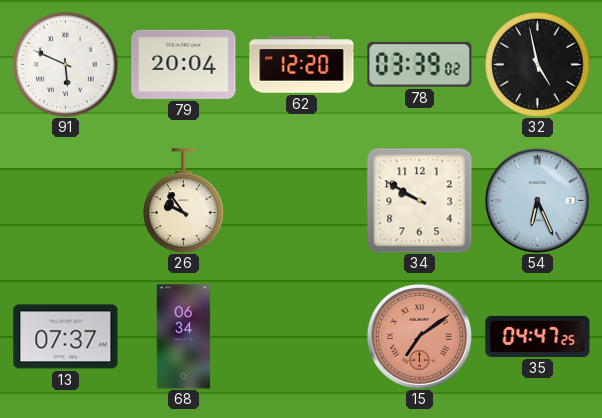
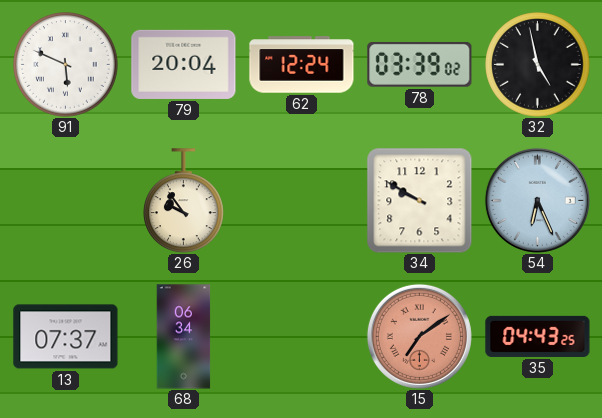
62: 12:20 -> 12:24
35: 04:47 -> 04:43
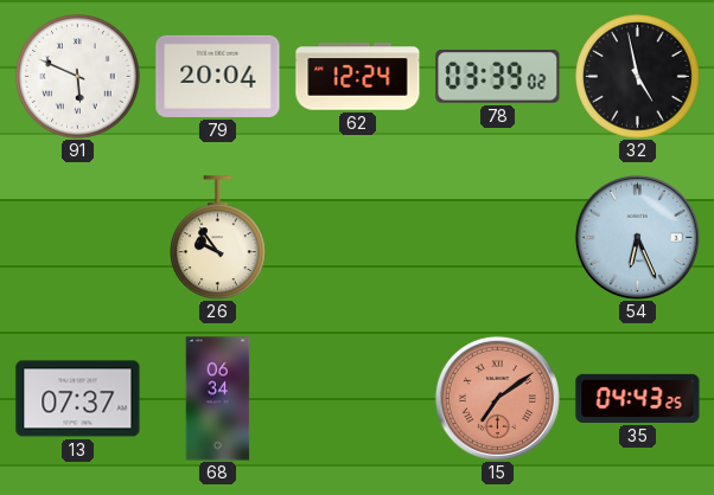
34: 9:50 -> none
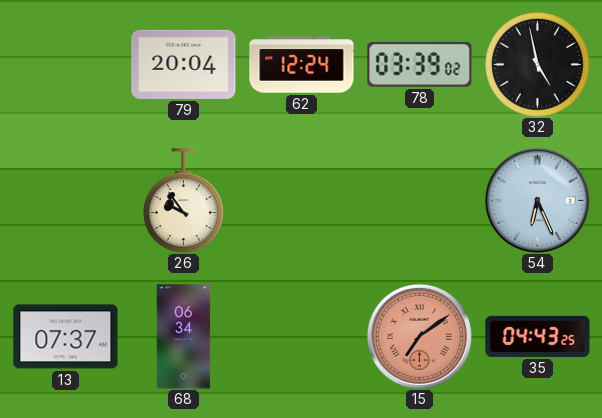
91: 5:49 -> none
